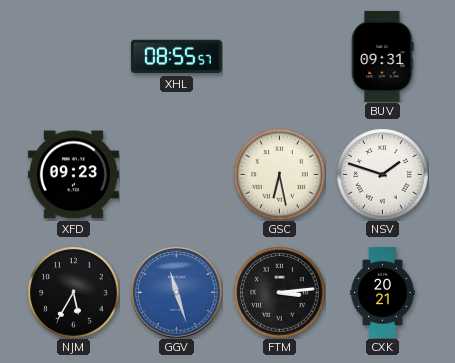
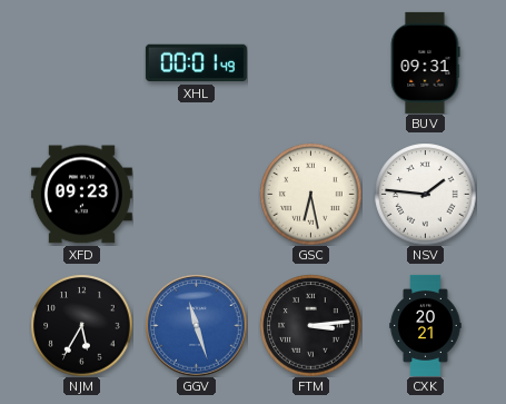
XHL: 08:55 -> 00:01
NSV: 1:48 -> 1:46
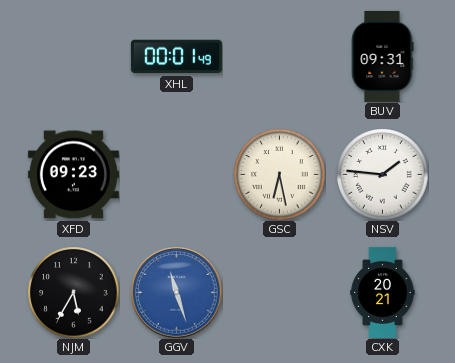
FTM: 3:14 -> none
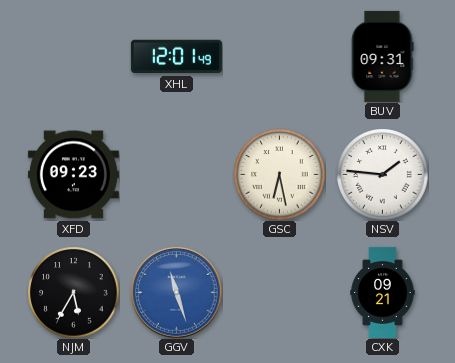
XHL: 00:01 -> 12:01
CXK: 20:21 -> 09:21
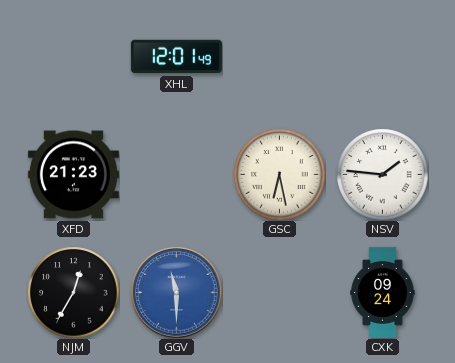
BUV: 09:31 -> none
XFD: 09:23 -> 21:23
NJM: 5:35 -> 12:35
GGV: 11:27 -> 11:30
CXK: 09:21 -> 09:24
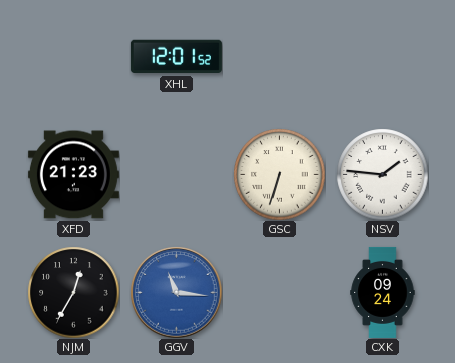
XHL: 12:01:49 -> 12:01:52
GSC: 6:28 -> 6:33
GGV: 11:30 -> 11:16
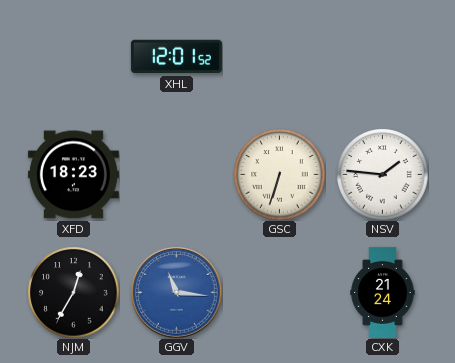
XFD: 21:23 -> 18:23
CXK: 09:24 -> 21:24
